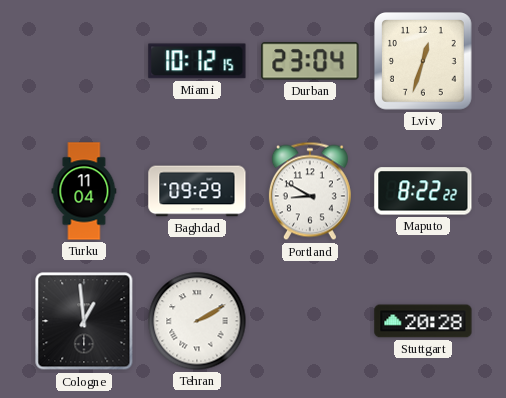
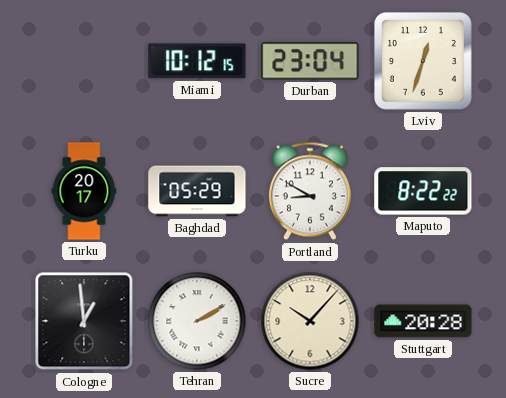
Turku: 11:04 -> 20:17
Baghdad: 09:29 -> 05:29
Sucre: none -> 10:07
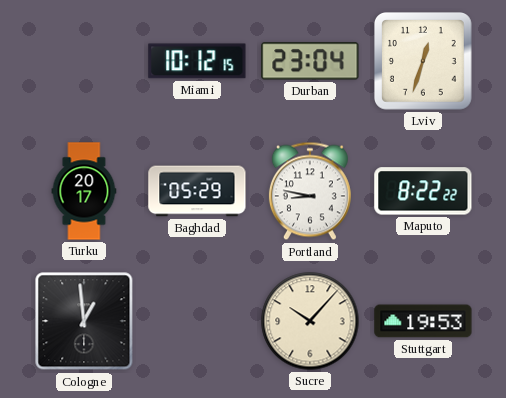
Portland: 8:50 -> 8:47
Tehran: 2:10 -> none
Stuttgart: 20:28 -> 19:53
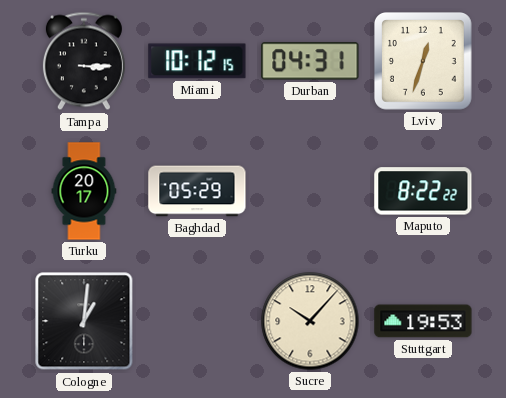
Tampa: none -> 3:15
Durban: 23:04 -> 04:31
Portland: 8:47 -> none
Cologne: 12:59 -> 1:01
